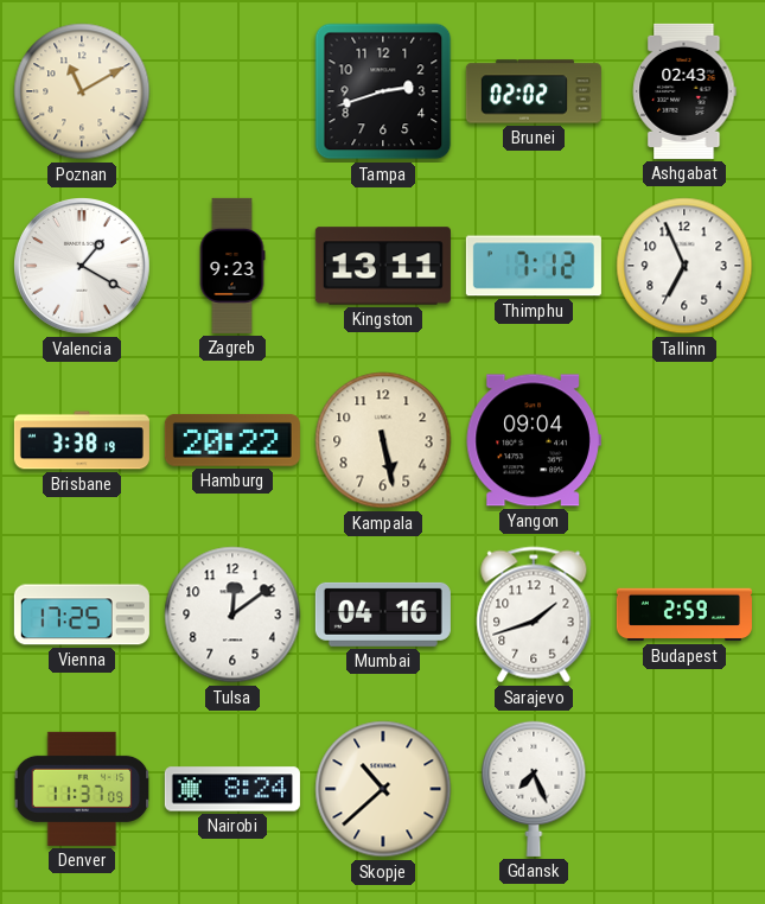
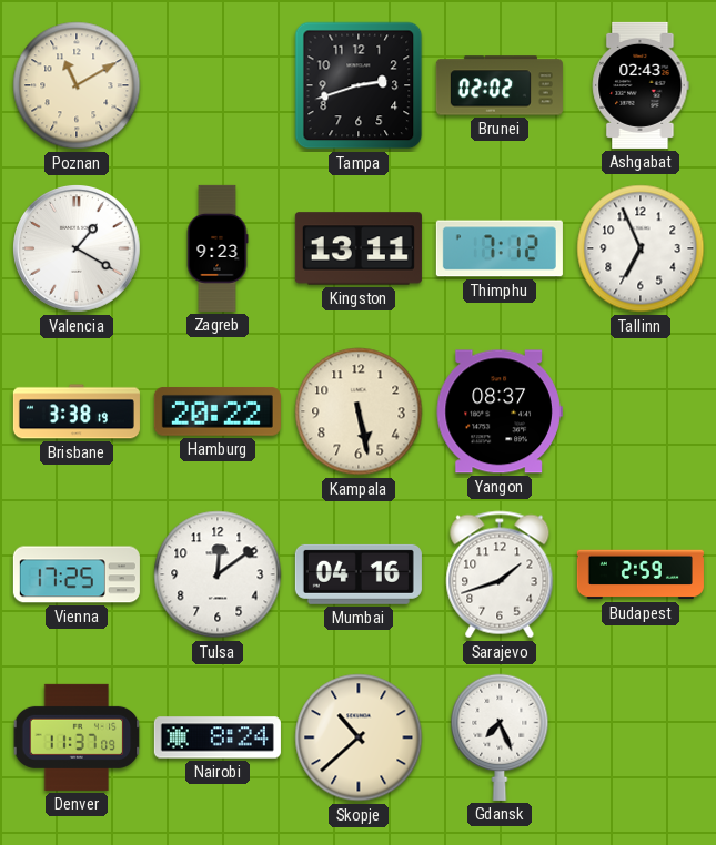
Yangon: 09:04 -> 08:37
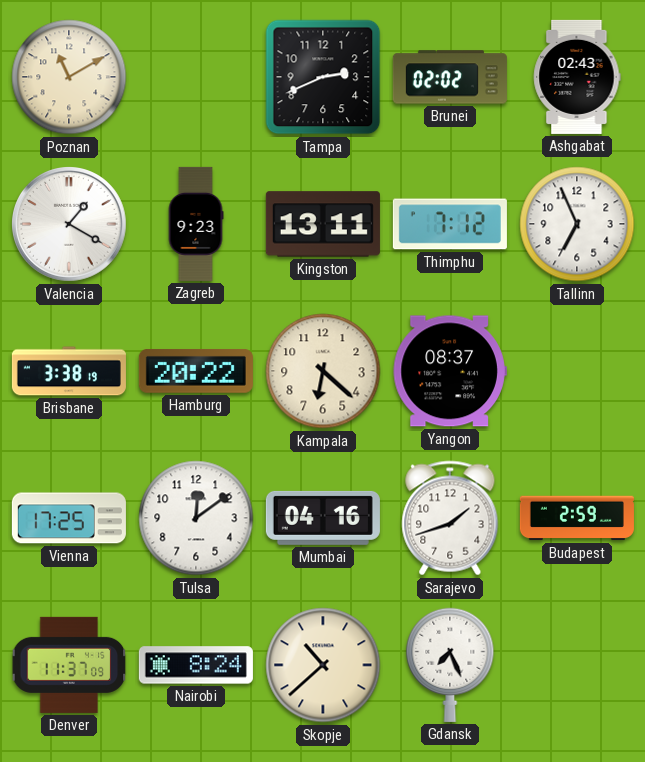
Tampa: 2:42 -> 2:41
Kampala: 5:28 -> 6:22
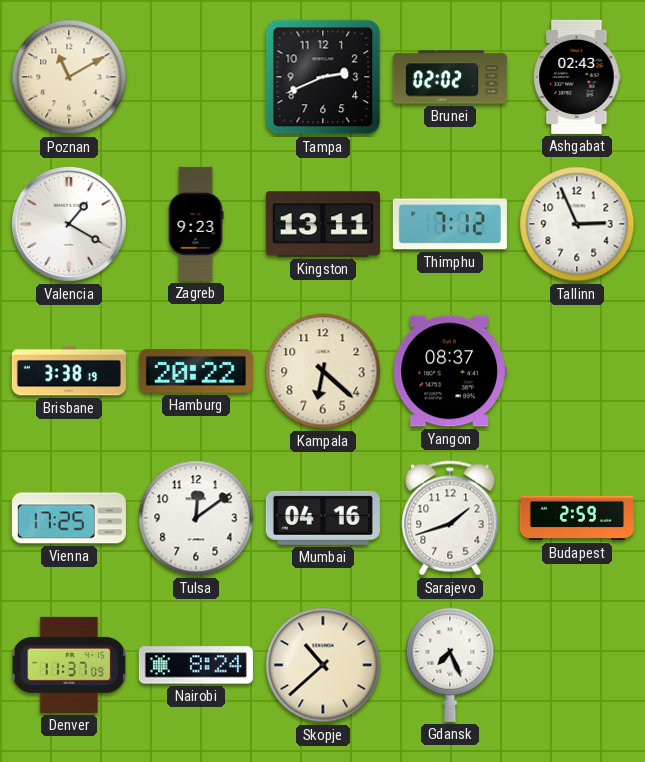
Tallinn: 6:56 -> 2:56
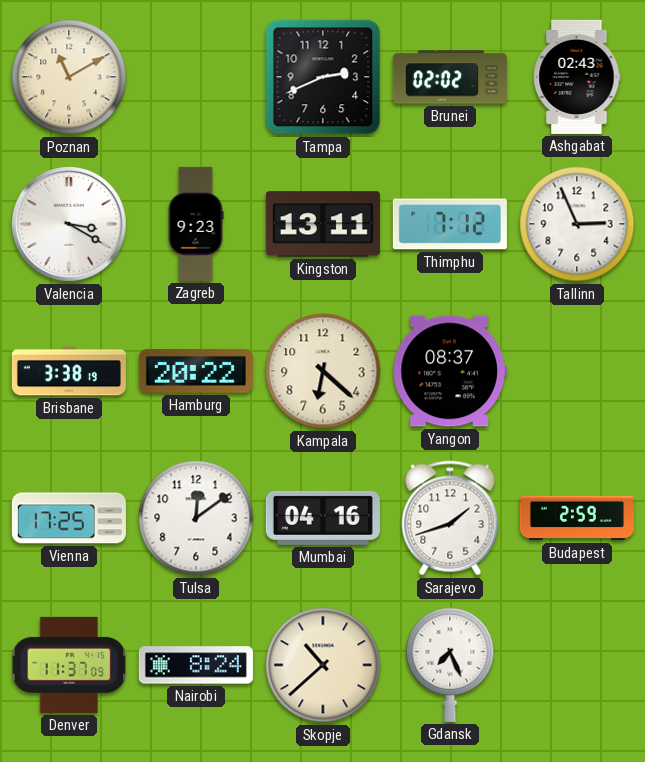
Valencia: 1:20 -> 3:20
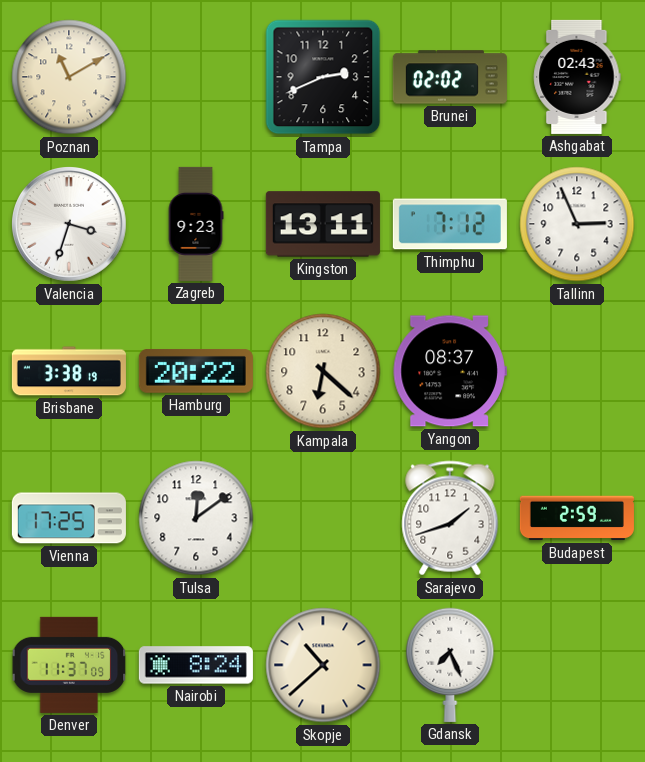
Valencia: 3:20 -> 3:33
Mumbai: 04:16 -> none
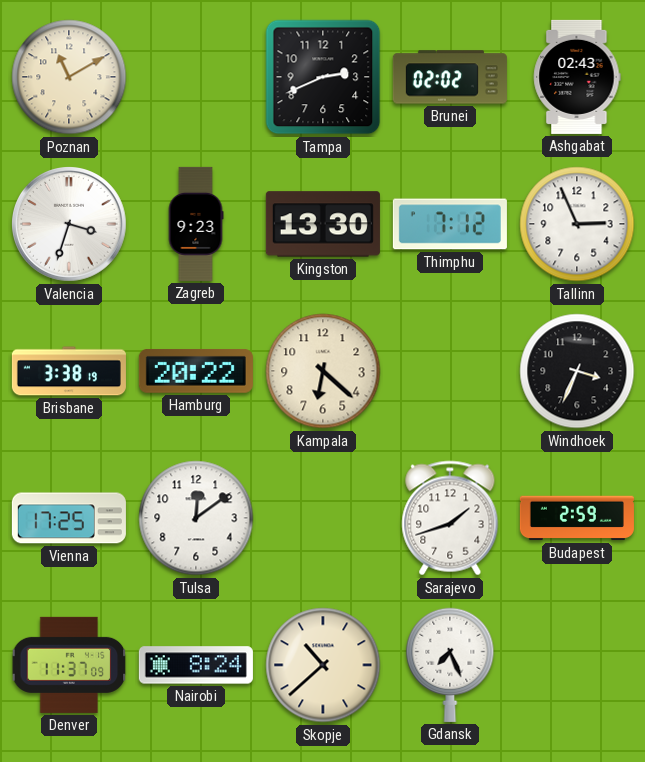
Kingston: 13:11 -> 13:30
Yangon: 08:37 -> none
Windhoek: none -> 3:34
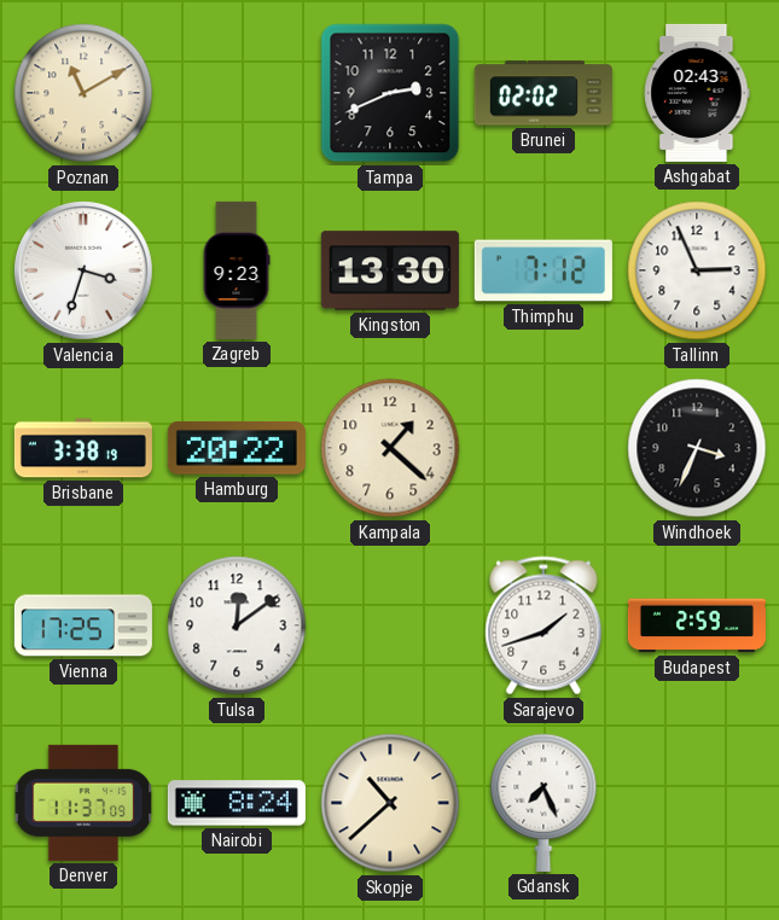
Kampala: 6:22 -> 1:22
